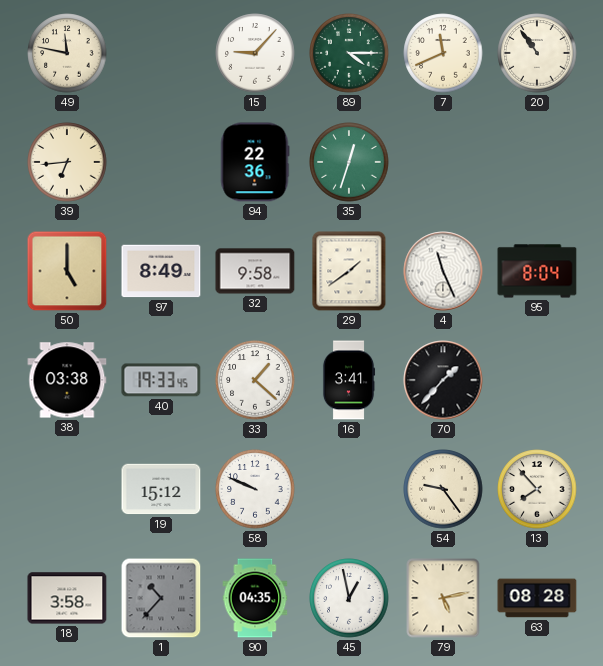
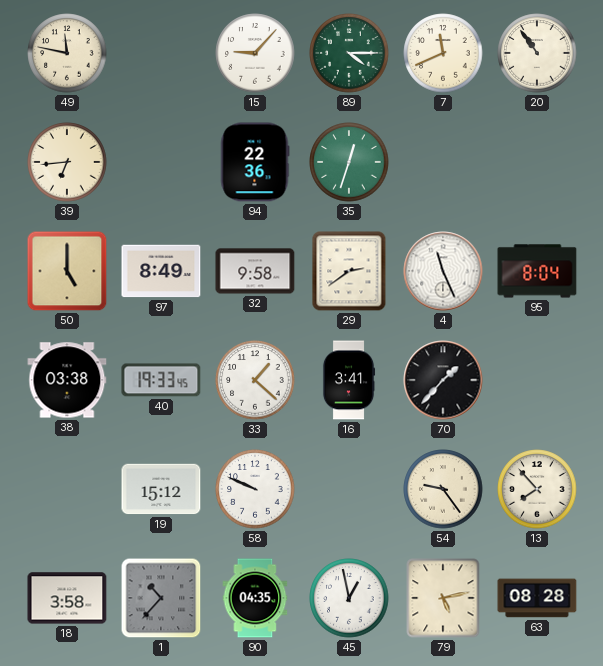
29: 1:39 -> 2:39
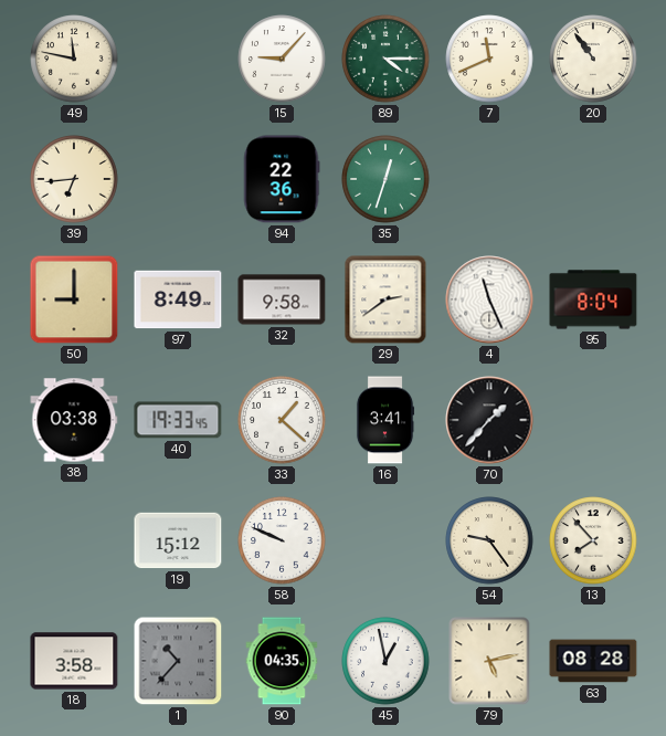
50: 5:00 -> 9:00
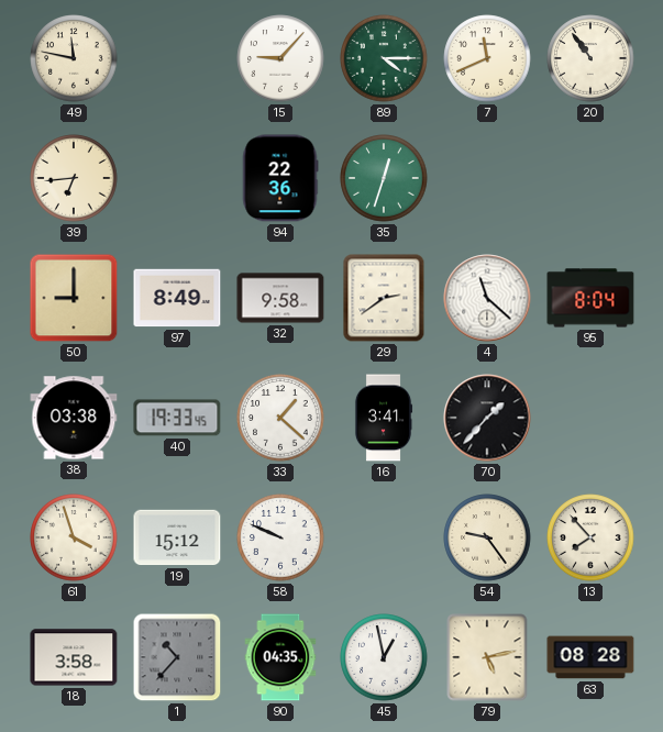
4: 11:26 -> 11:22
61: none -> 3:57
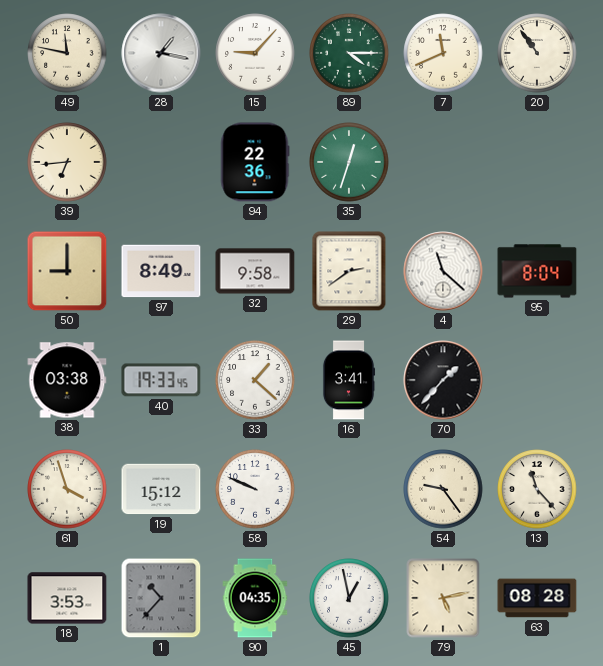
28: none -> 1:17
13: 7:53 -> 11:23
18: 3:58 -> 3:53
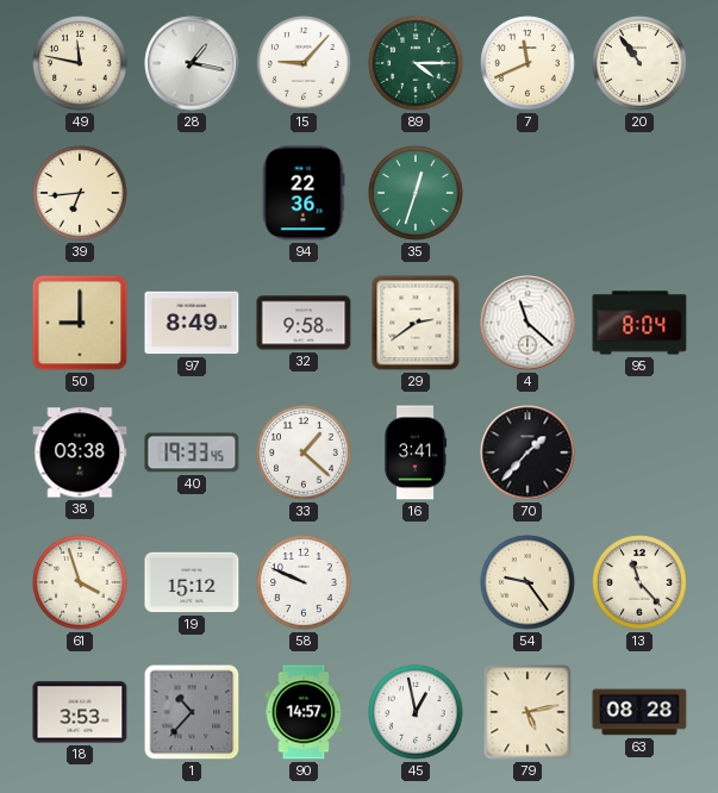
90: 04:35 -> 14:57
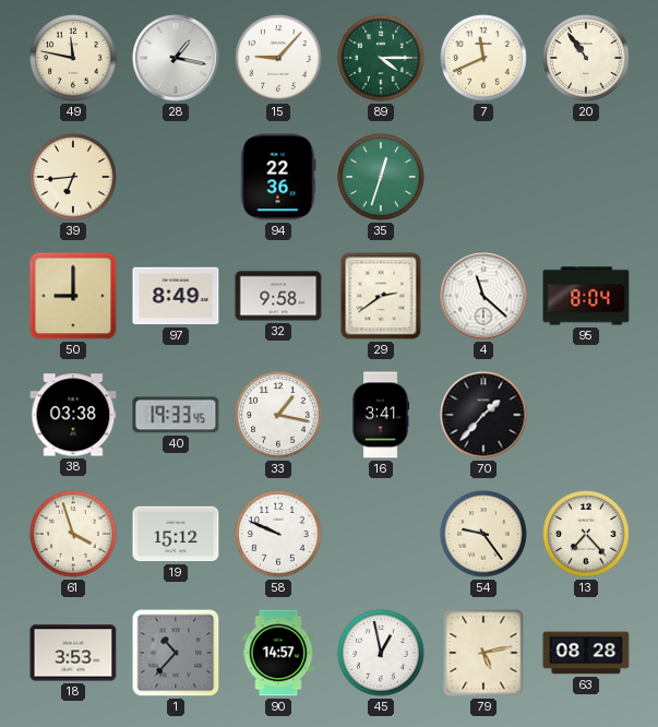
33: 1:22 -> 1:17
13: 11:23 -> 7:23
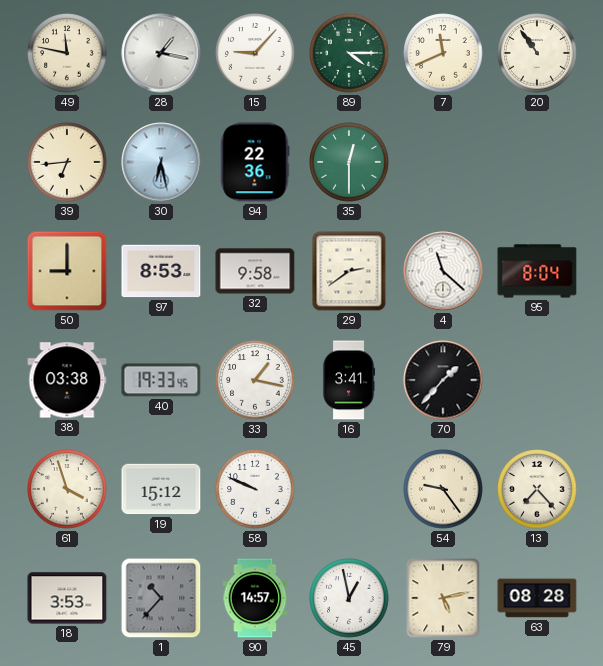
30: none -> 6:28
35: 12:33 -> 12:30
97: 8:49 -> 8:53
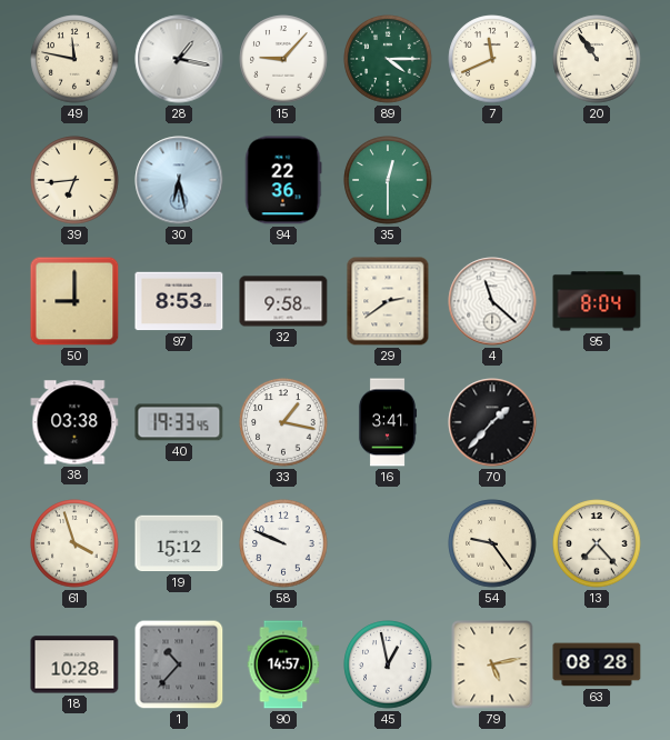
18: 3:53 -> 10:28
